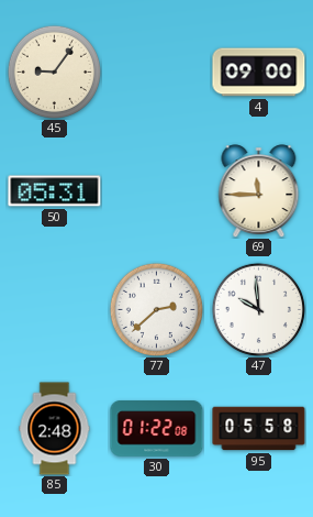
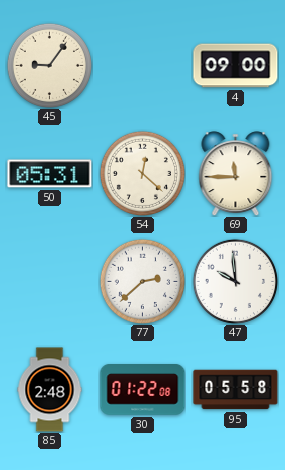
54: none -> 12:22
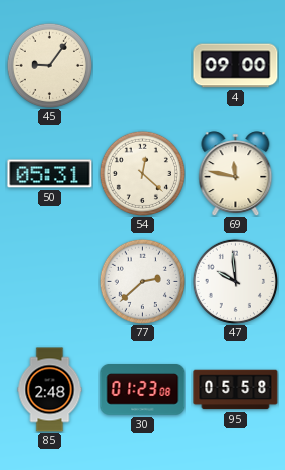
69: 11:45 -> 11:47
30: 01:22 -> 01:23
